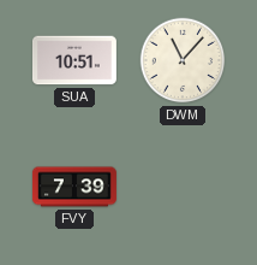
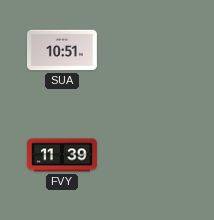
DWM: 11:07 -> none
FVY: 7:39 -> 11:39
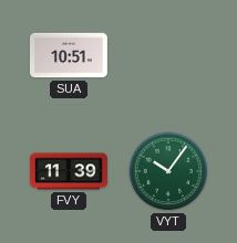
VYT: none -> 10:06
